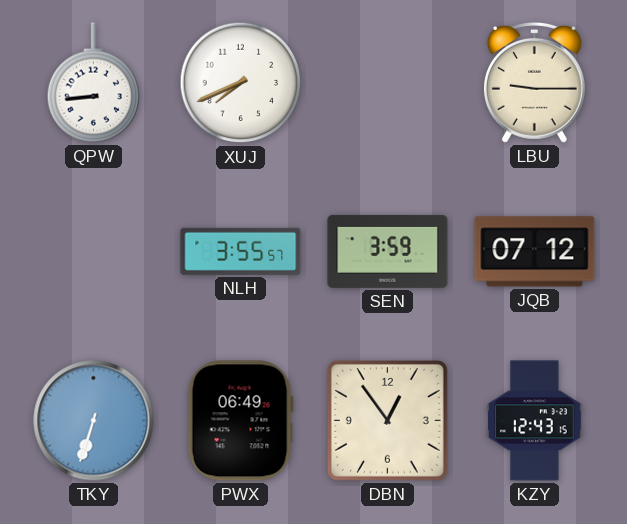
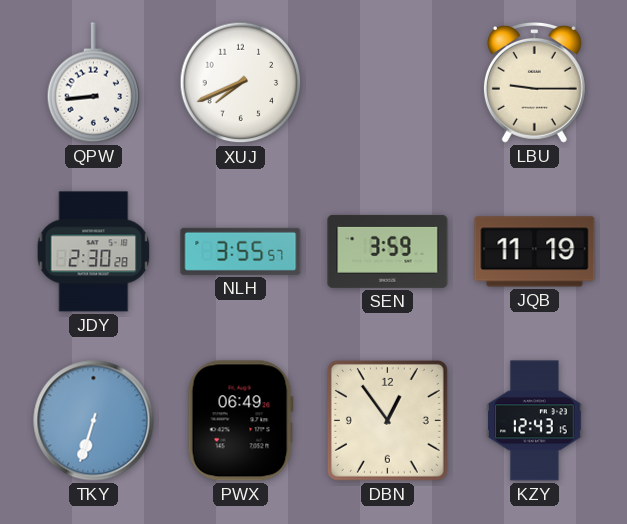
JDY: none -> 2:30
JQB: 07:12 -> 11:19
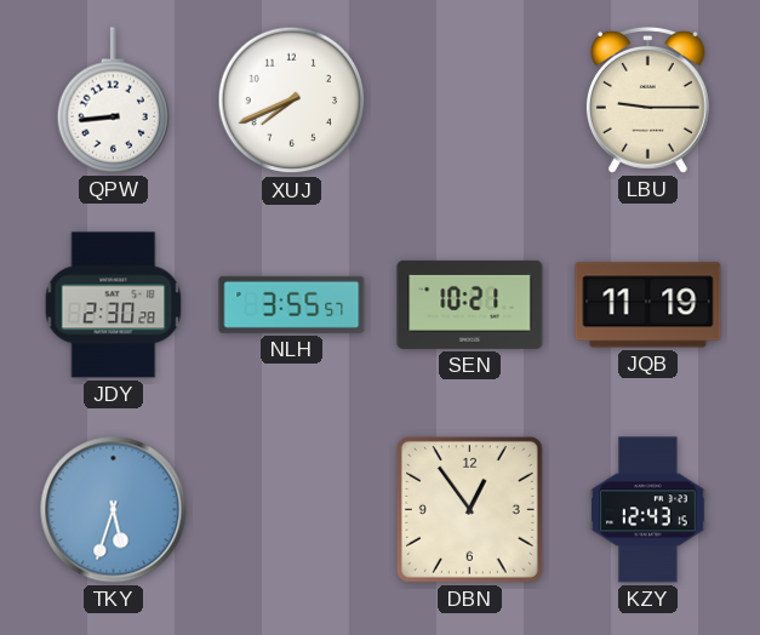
SEN: 3:59 -> 10:21
TKY: 6:33 -> 5:33
PWX: 06:49 -> none
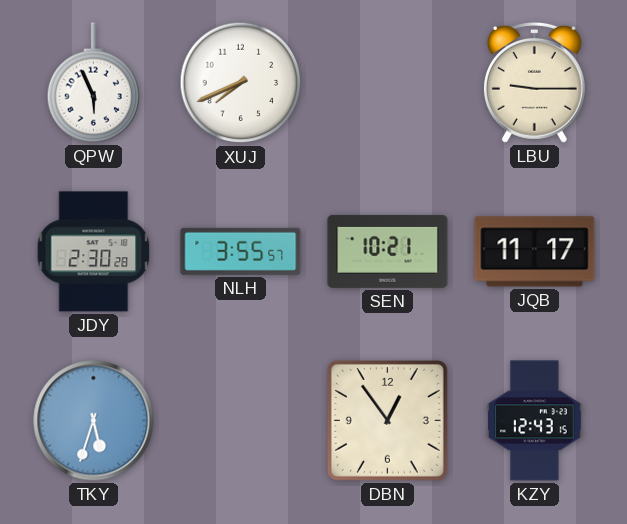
QPW: 8:44 -> 5:56
JQB: 11:19 -> 11:17
